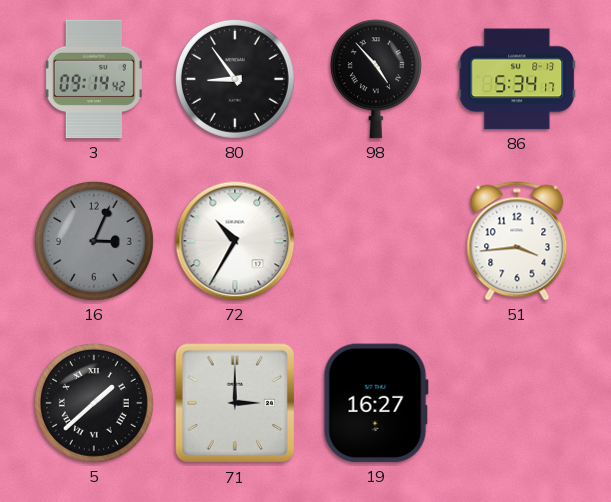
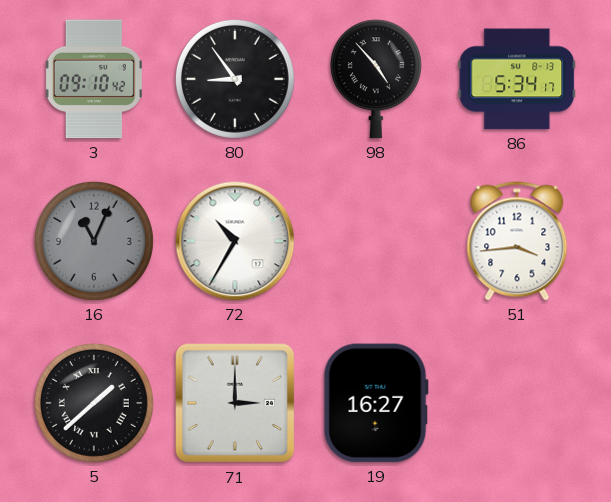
3: 09:14 -> 09:10
16: 3:04 -> 11:04
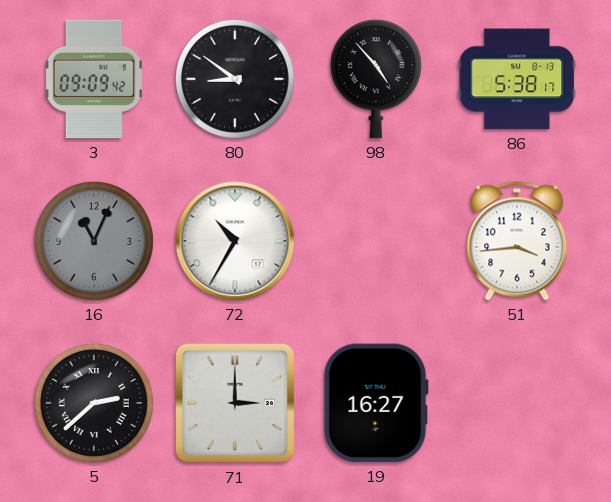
3: 09:10 -> 09:09
80: 8:54 -> 8:51
86: 5:34 -> 5:38
5: 1:38 -> 2:38
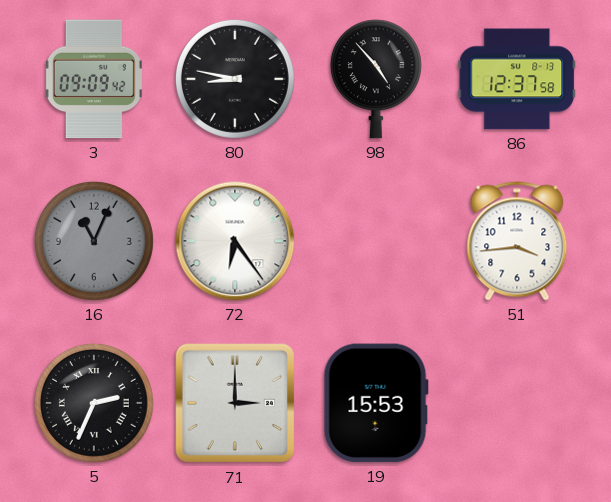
80: 8:51 -> 8:47
86: 5:38 -> 12:37
72: 10:35 -> 6:24
5: 2:38 -> 2:34
19: 16:27 -> 15:53
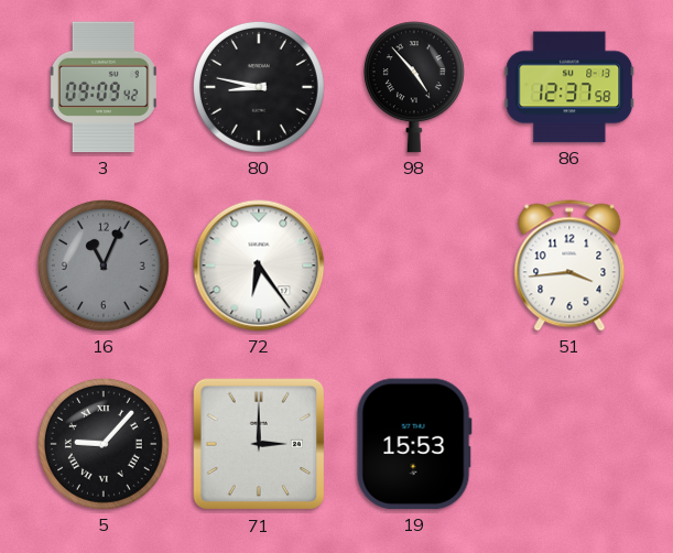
5: 2:34 -> 9:07
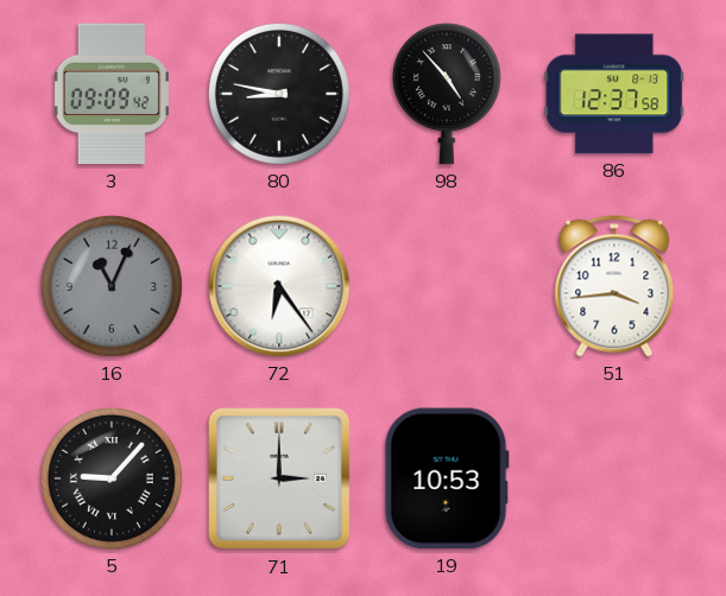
19: 15:53 -> 10:53
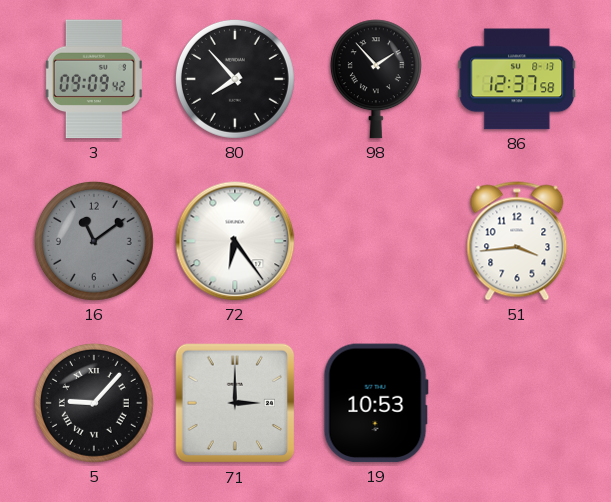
80: 8:47 -> 7:53
98: 4:53 -> 1:53
16: 11:04 -> 11:09
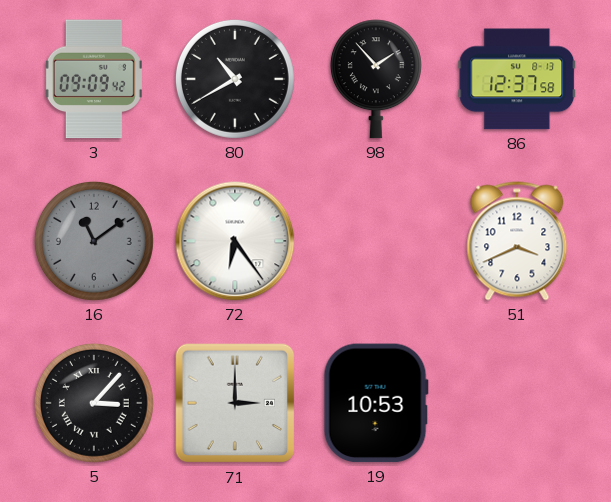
80: 7:53 -> 10:40
51: 3:44 -> 3:41
5: 9:07 -> 3:07
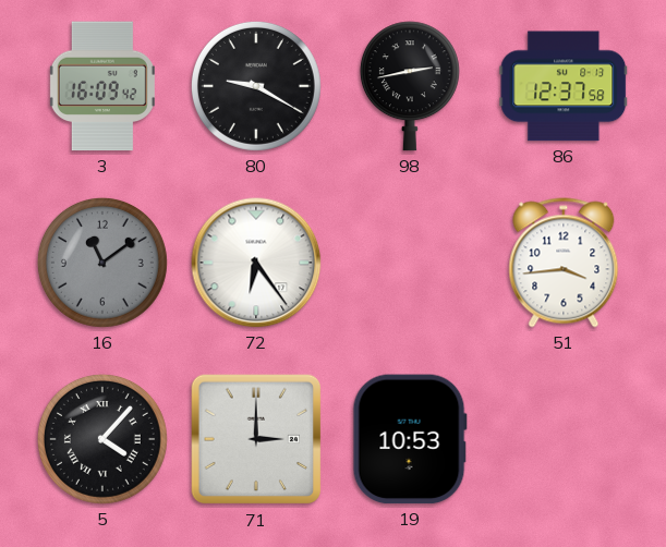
3: 09:09 -> 16:09
80: 10:40 -> 9:20
98: 1:53 -> 2:43
51: 3:41 -> 3:44
5: 3:07 -> 4:07
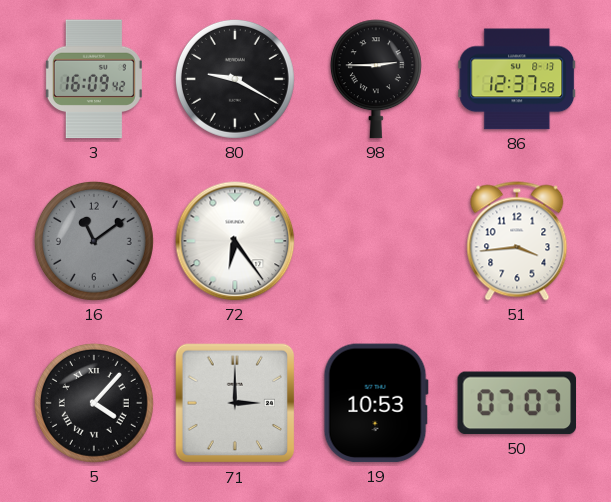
98: 2:43 -> 2:45
50: none -> 07:07
